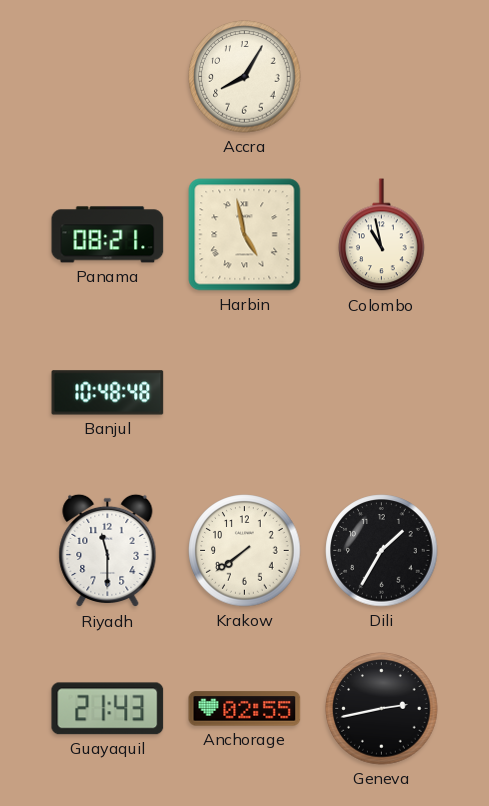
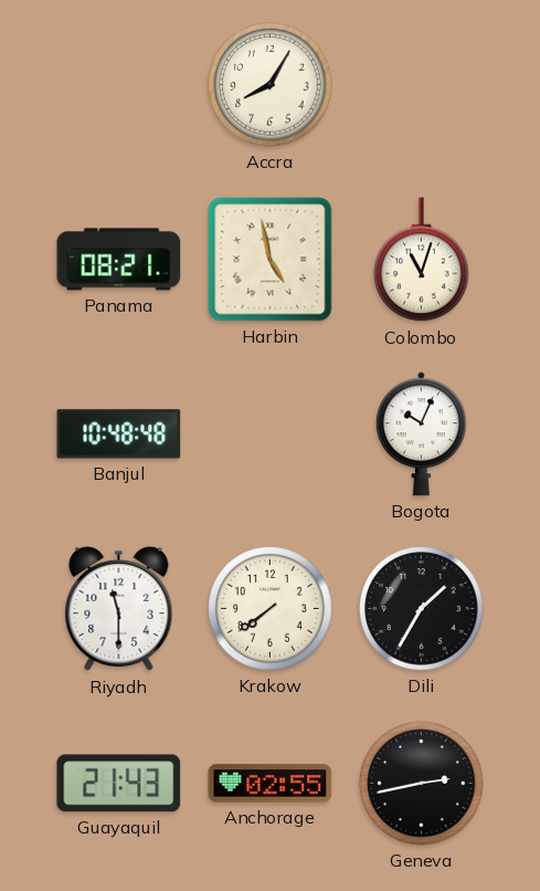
Colombo: 10:58 -> 11:03
Bogota: none -> 10:04
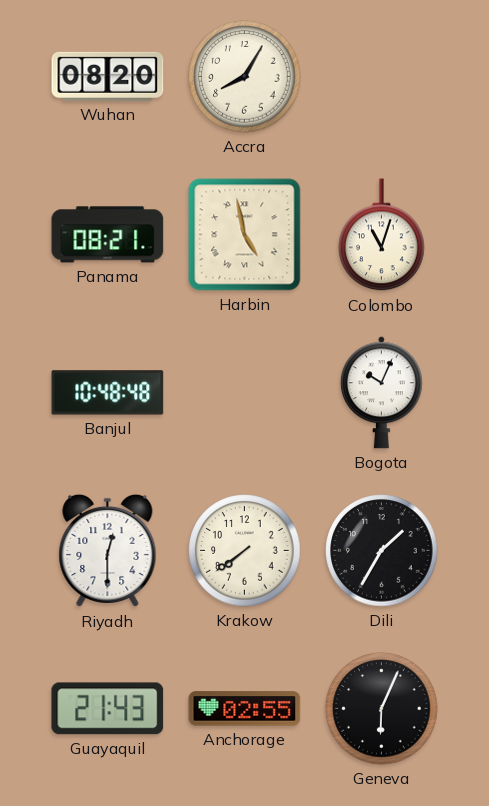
Wuhan: none -> 08:20
Riyadh: 11:30 -> 12:30
Geneva: 2:43 -> 6:04
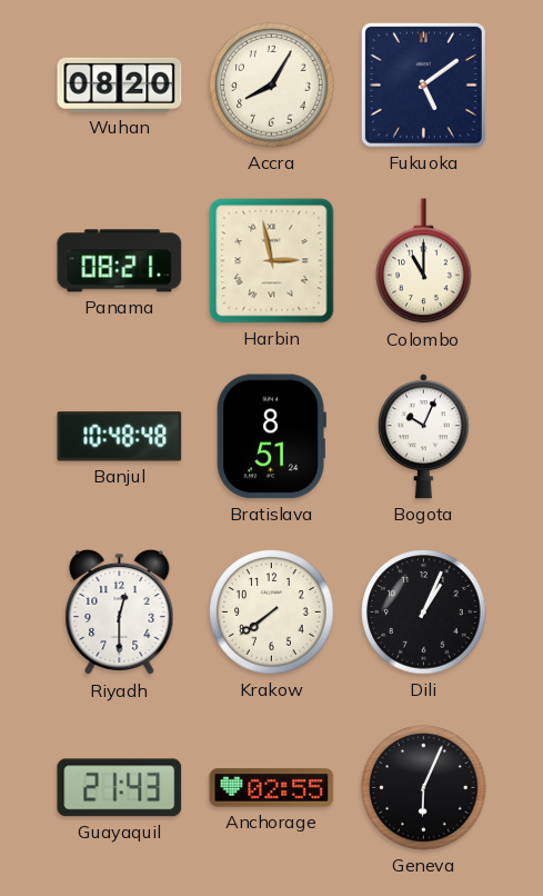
Fukuoka: none -> 5:09
Harbin: 4:58 -> 2:58
Colombo: 11:03 -> 11:00
Bratislava: none -> 8:51
Dili: 1:35 -> 1:04
